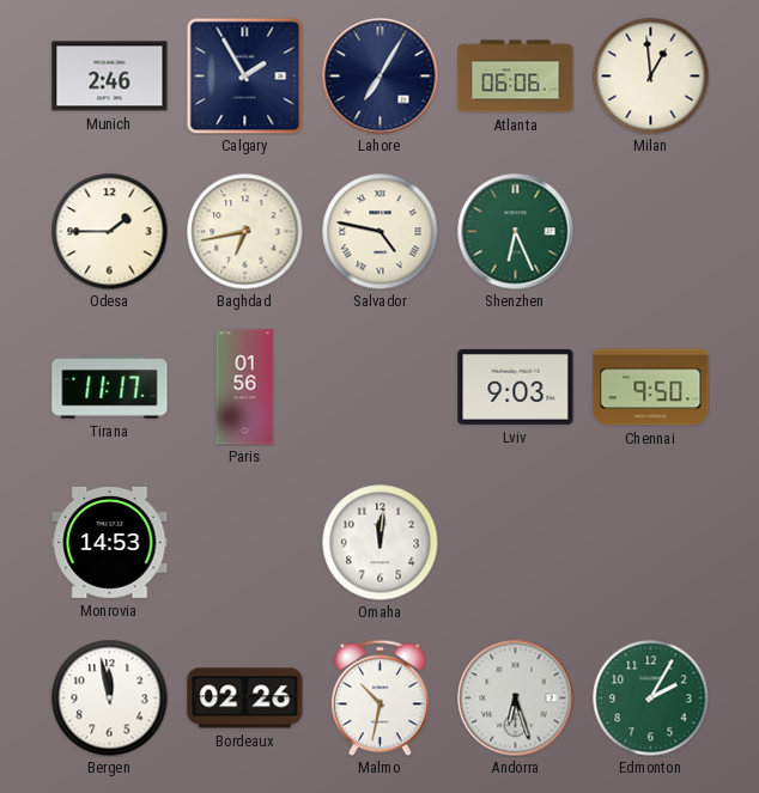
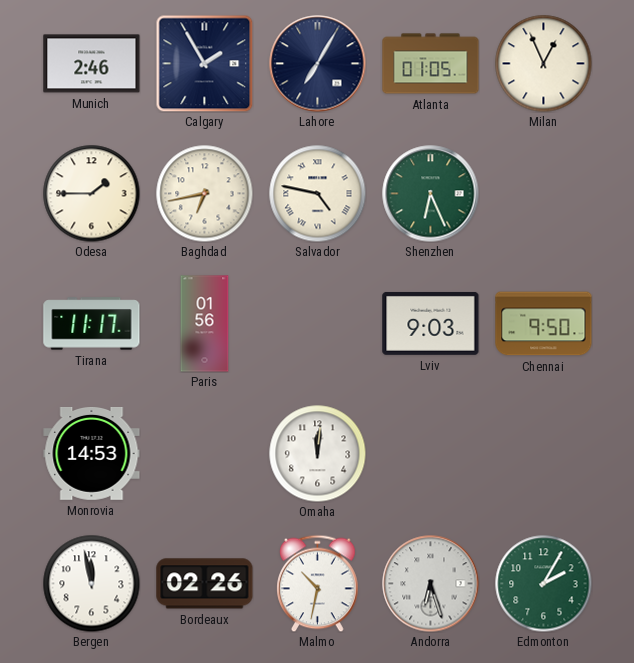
Atlanta: 06:06 -> 01:05
Milan: 12:59 -> 12:56
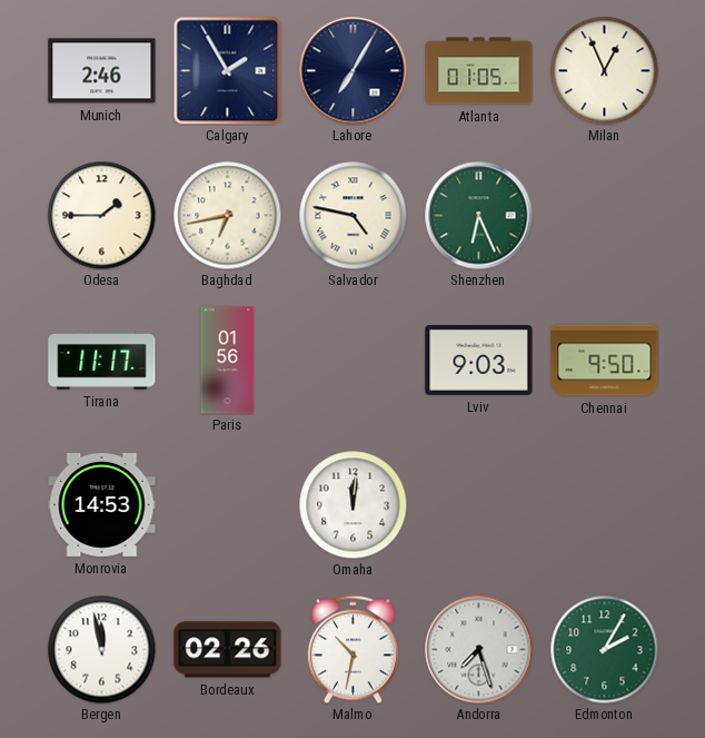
Andorra: 6:27 -> 7:27
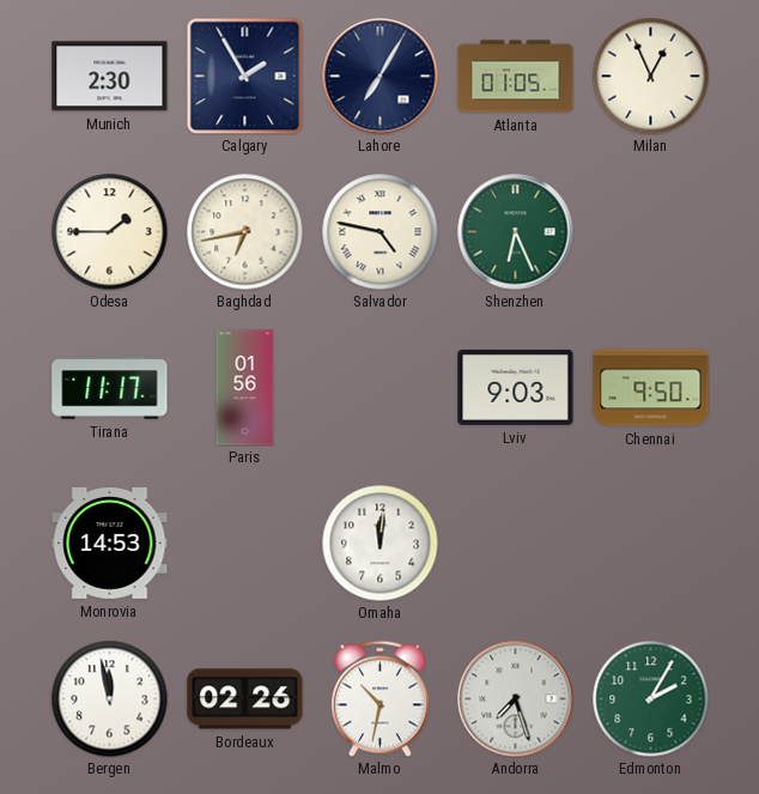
Munich: 2:46 -> 2:30
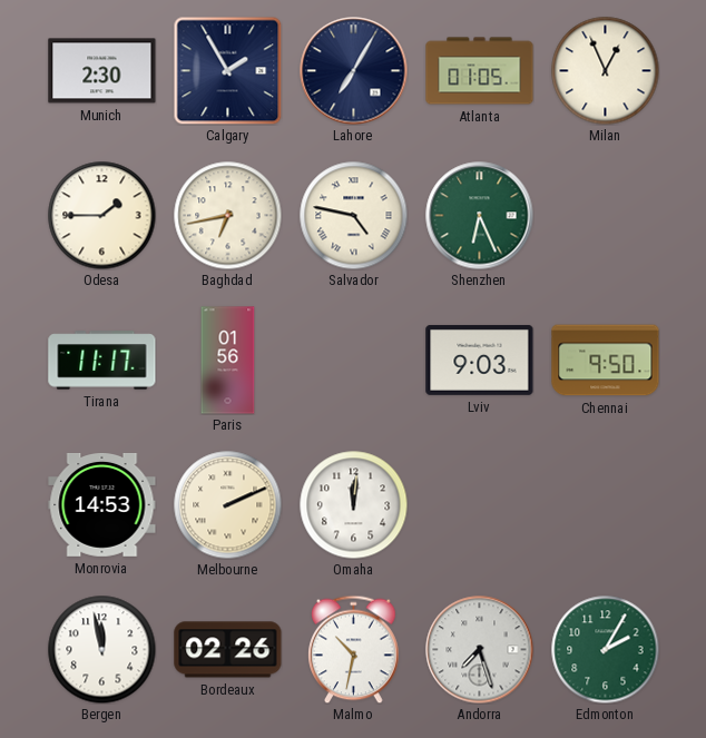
Melbourne: none -> 2:11
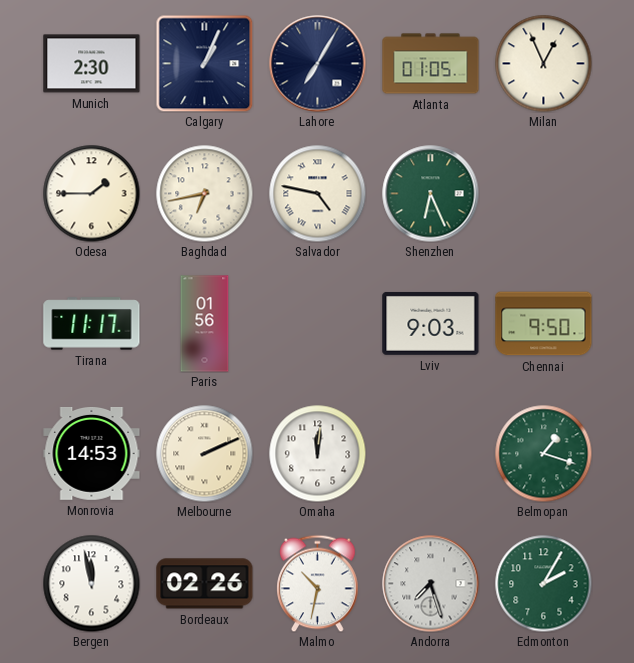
Calgary: 1:55 -> 1:04
Belmopan: none -> 1:18
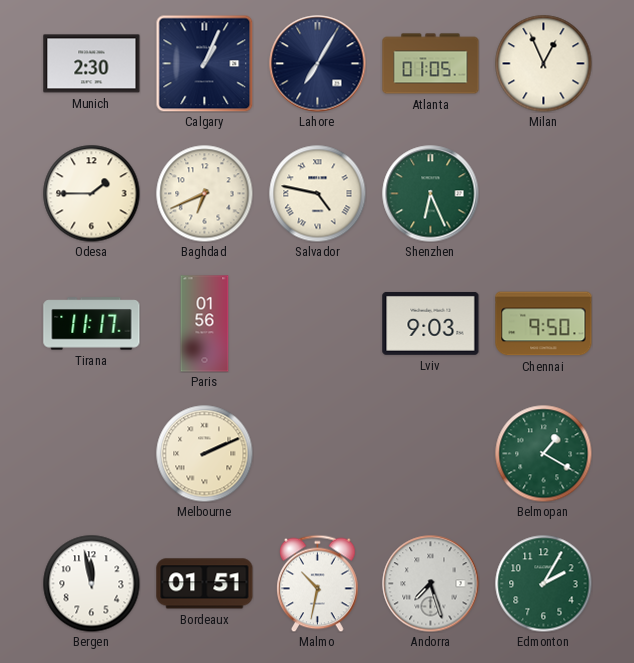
Baghdad: 6:43 -> 6:41
Monrovia: 14:53 -> none
Omaha: 12:01 -> none
Belmopan: 1:18 -> 1:20
Bordeaux: 02:26 -> 01:51
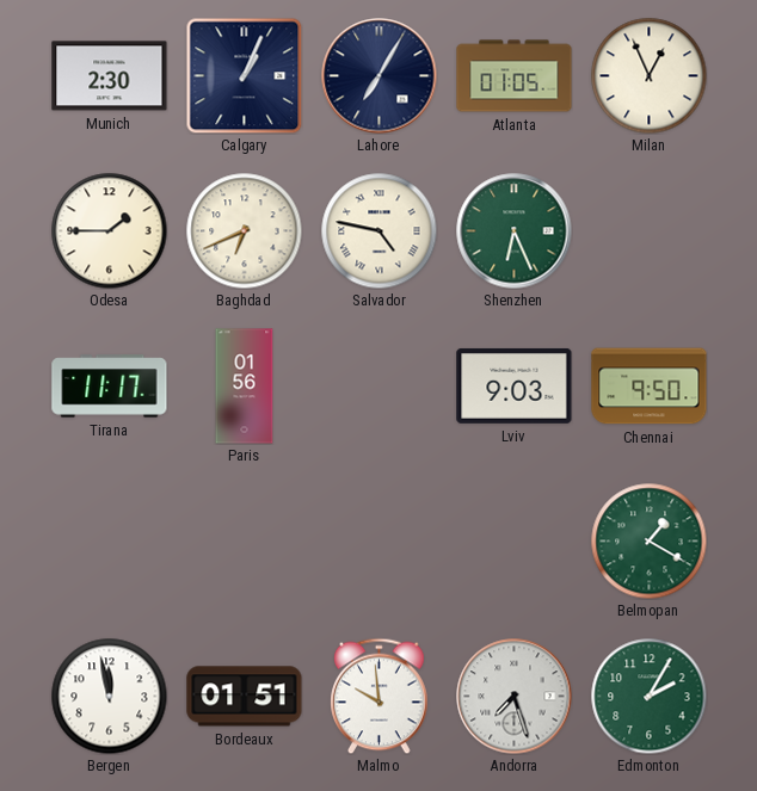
Melbourne: 2:11 -> none
Malmo: 10:32 -> 9:59
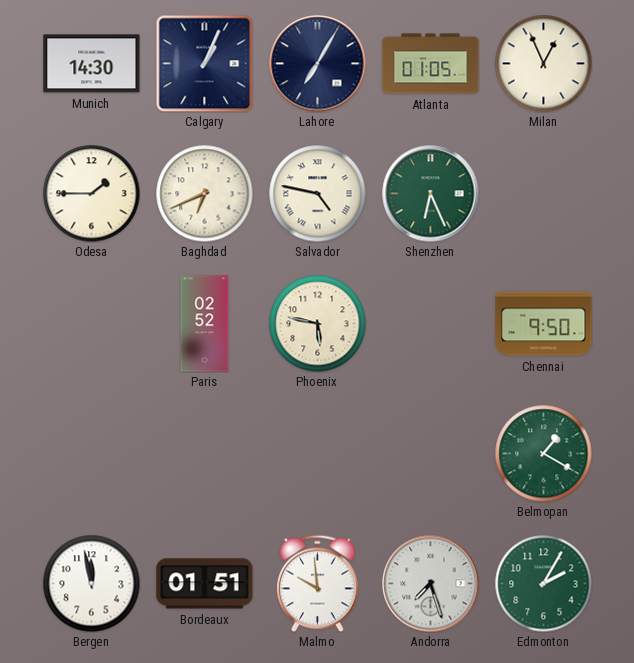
Munich: 2:30 -> 14:30
Tirana: 11:17 -> none
Paris: 01:56 -> 02:52
Phoenix: none -> 5:47
Lviv: 9:03 -> none
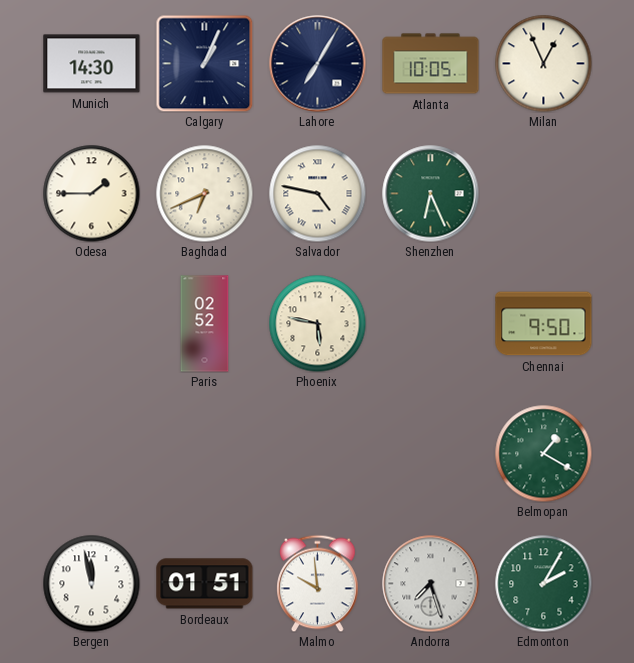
Atlanta: 01:05 -> 10:05
